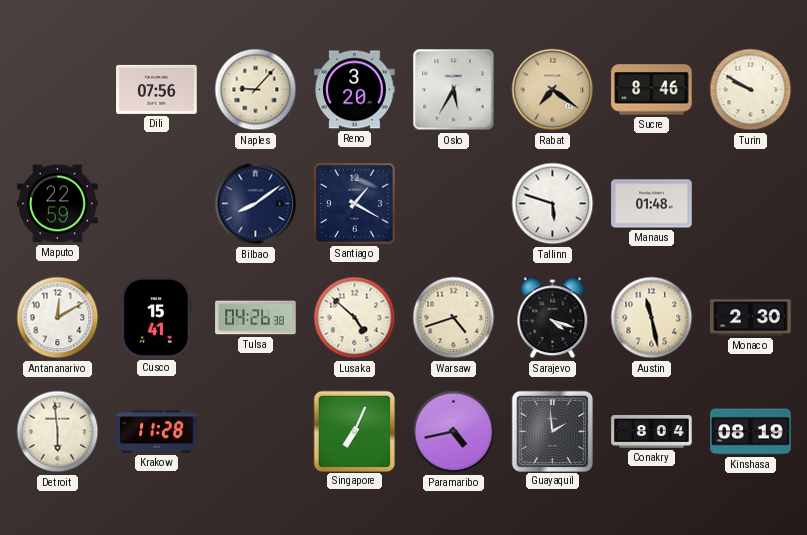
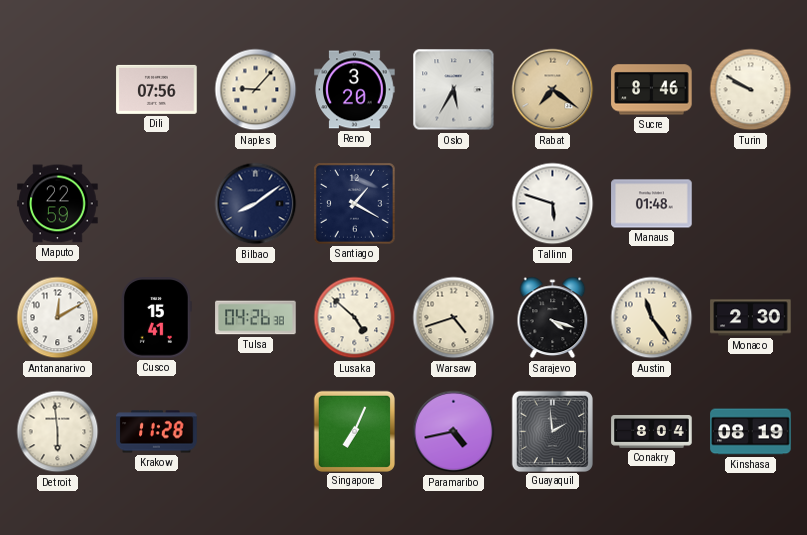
Austin: 11:28 -> 11:24
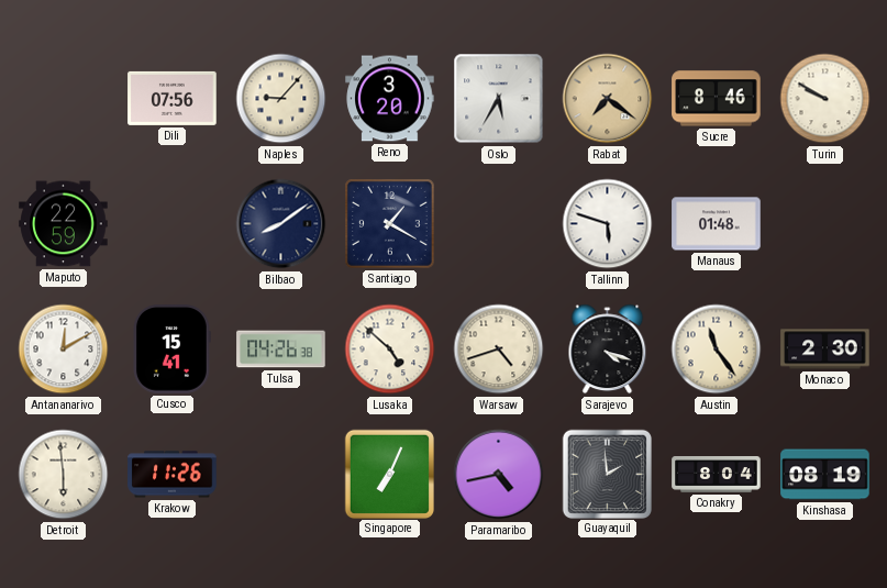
Krakow: 11:28 -> 11:26
